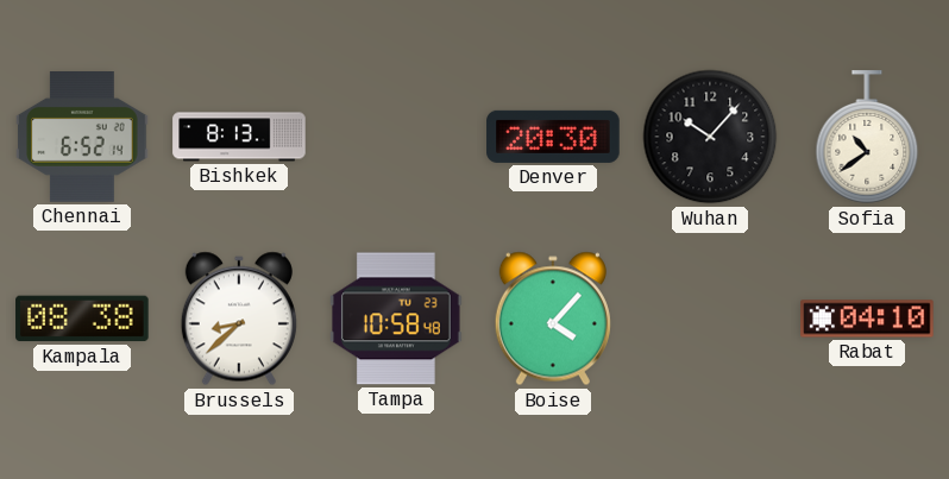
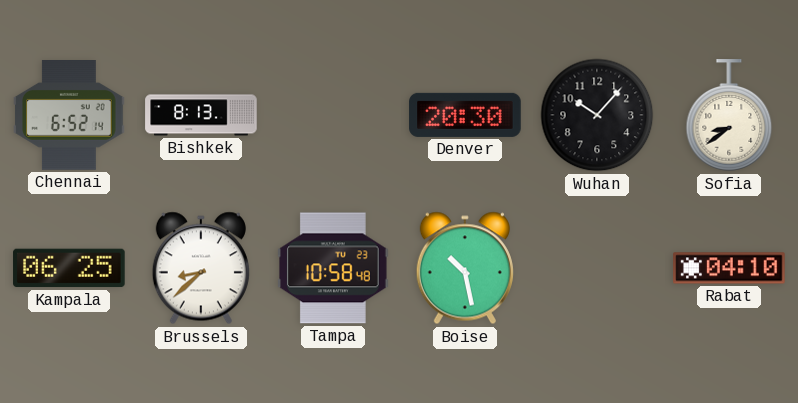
Sofia: 10:39 -> 8:39
Kampala: 08:38 -> 06:25
Boise: 4:07 -> 10:28
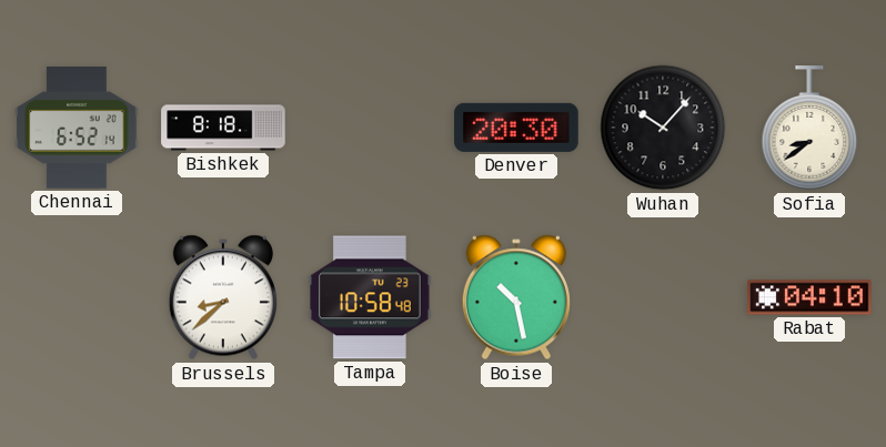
Bishkek: 8:13 -> 8:18
Kampala: 06:25 -> none
